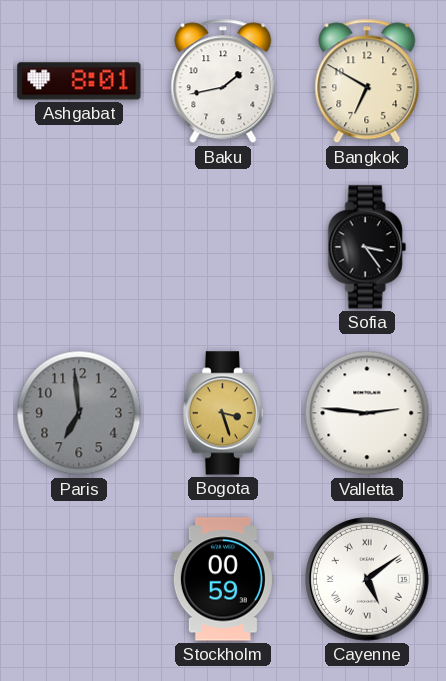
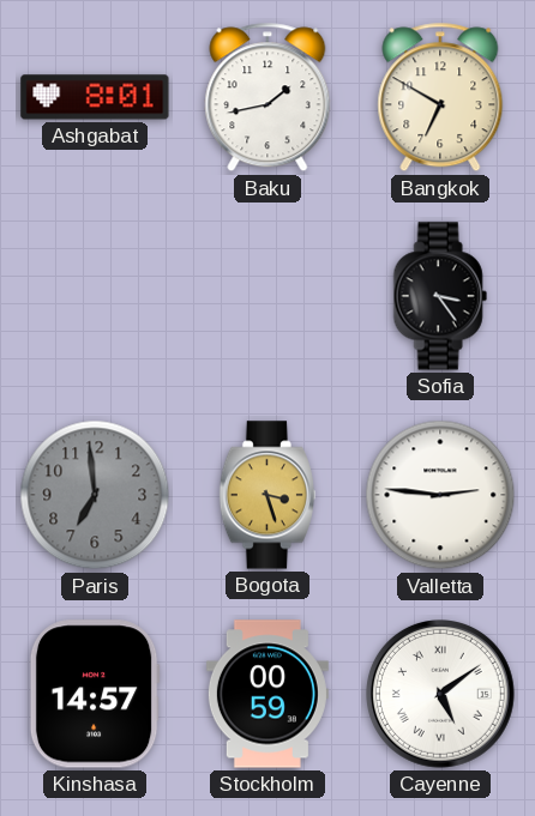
Kinshasa: none -> 14:57
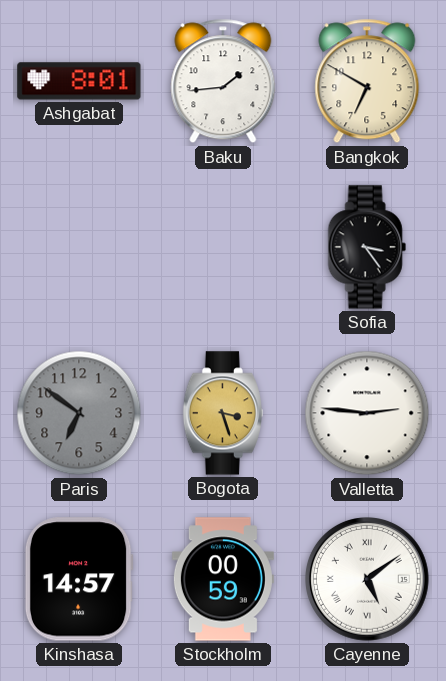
Baku: 1:43 -> 1:44
Paris: 6:59 -> 6:51
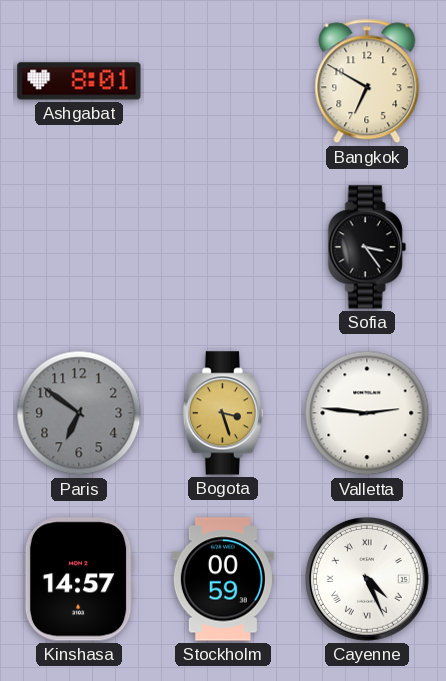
Baku: 1:44 -> none
Cayenne: 5:09 -> 4:26
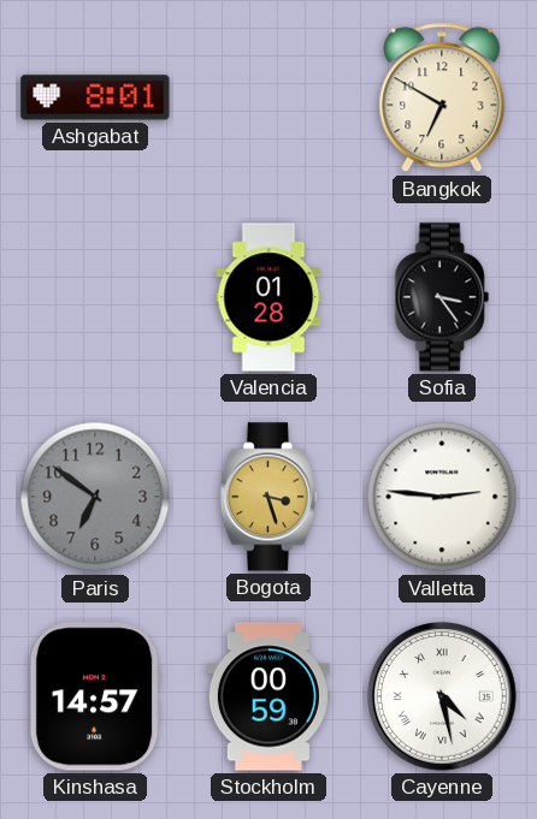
Valencia: none -> 01:28
Cayenne: 4:26 -> 4:28
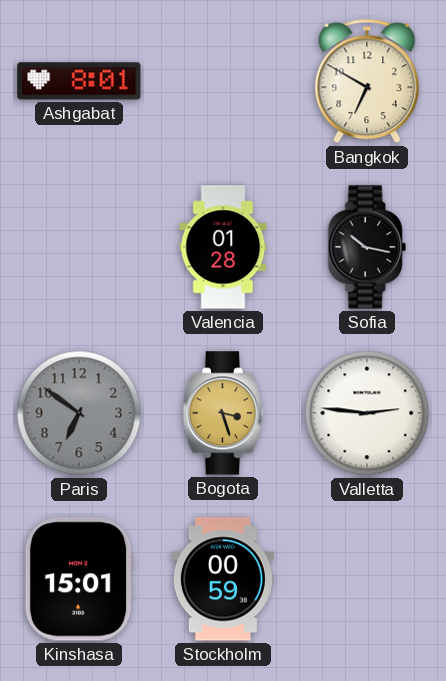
Sofia: 3:24 -> 10:17
Kinshasa: 14:57 -> 15:01
Cayenne: 4:28 -> none
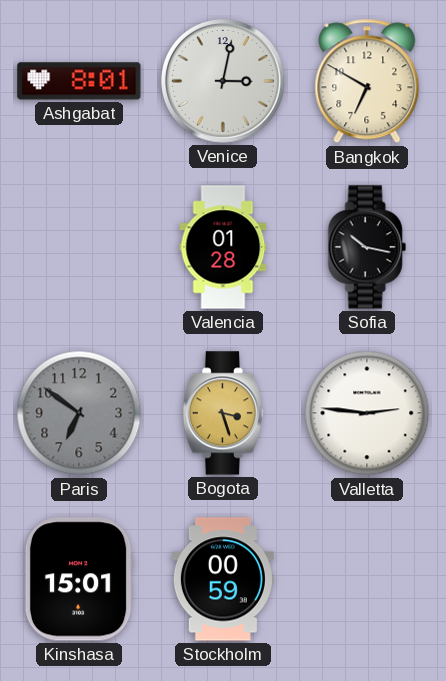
Venice: none -> 3:02
